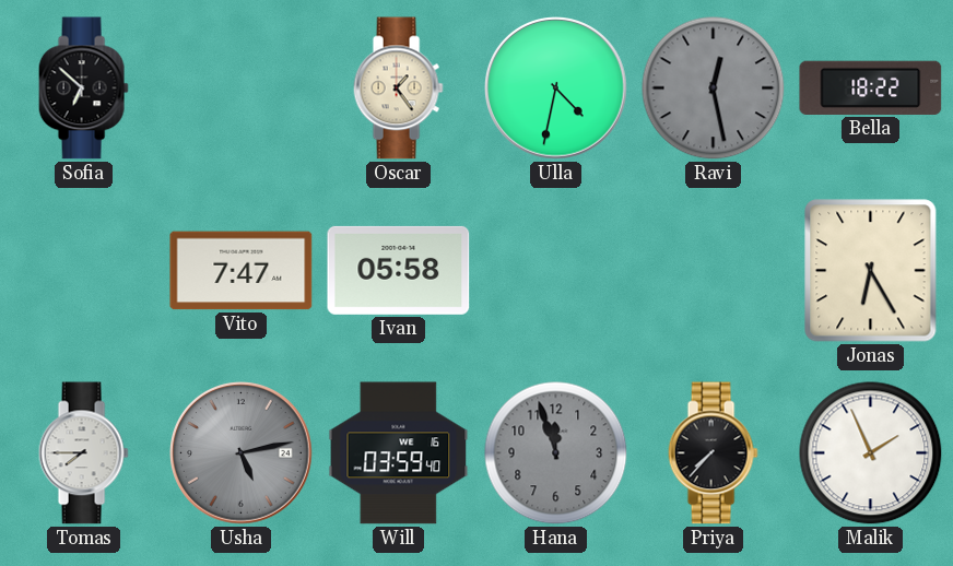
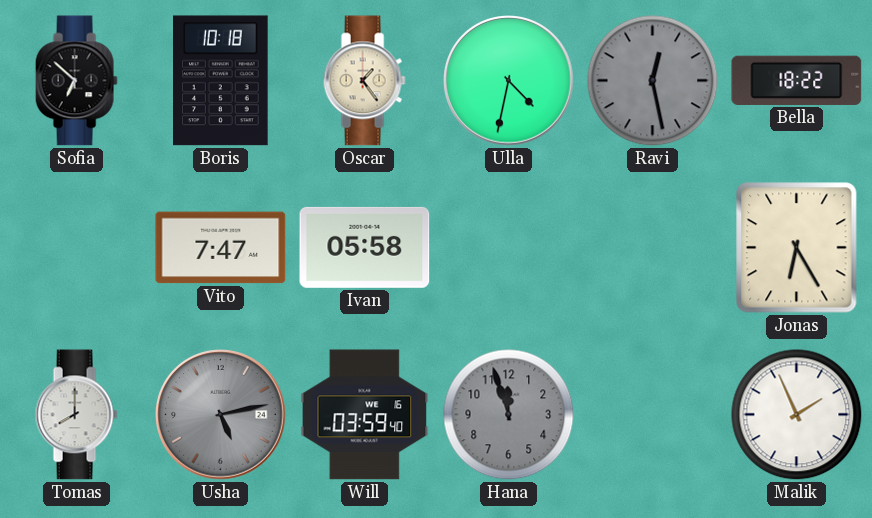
Boris: none -> 10:18
Tomas: 7:45 -> 8:00
Priya: 7:37 -> none
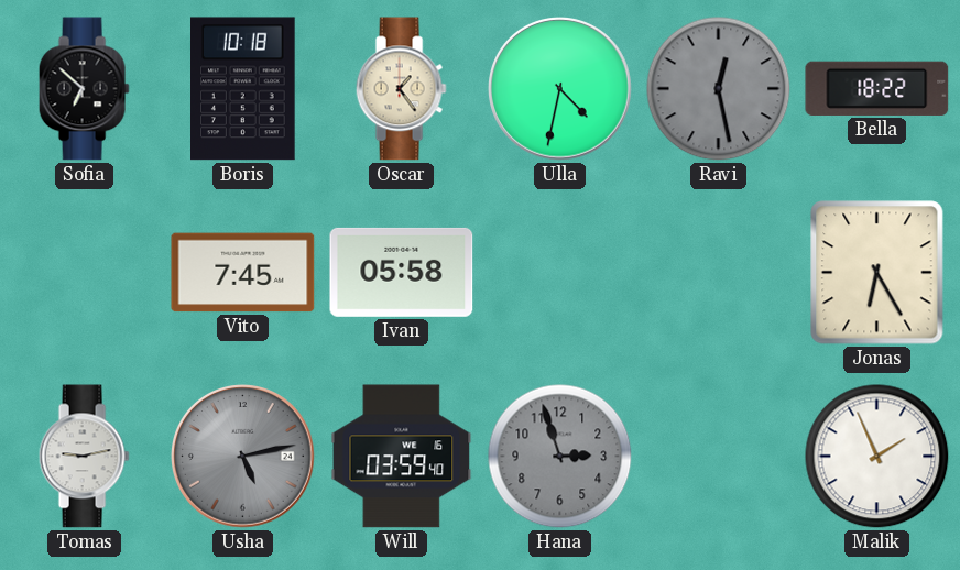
Vito: 7:47 -> 7:45
Tomas: 8:00 -> 9:13
Hana: 11:57 -> 2:57
